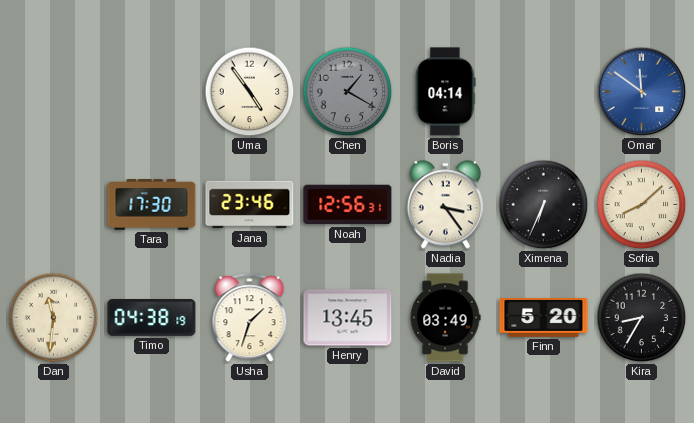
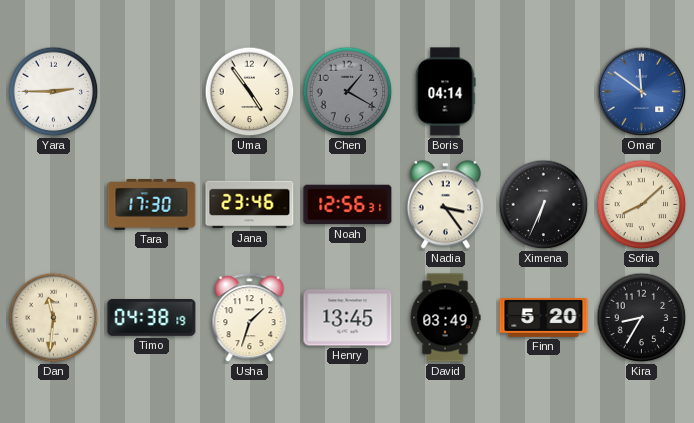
Yara: none -> 2:45
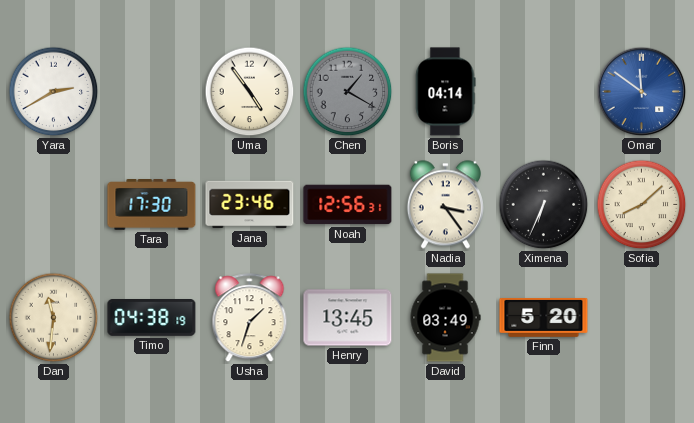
Yara: 2:45 -> 2:40
Kira: 8:35 -> none
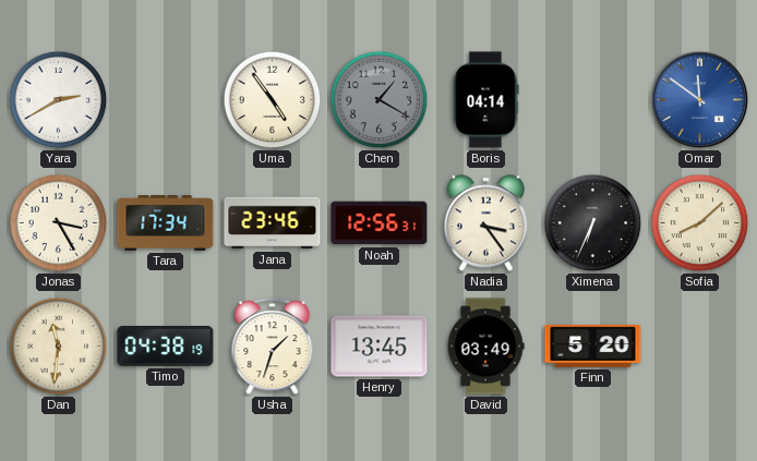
Jonas: none -> 3:25
Tara: 17:30 -> 17:34
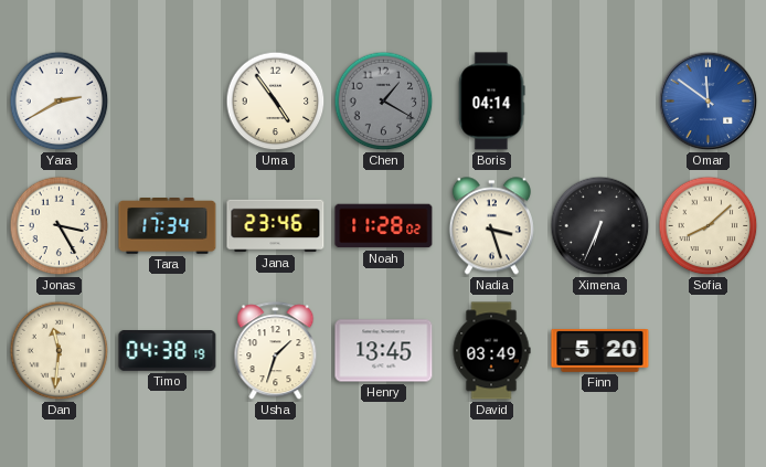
Noah: 12:56 -> 11:28
Nadia: 3:24 -> 3:27
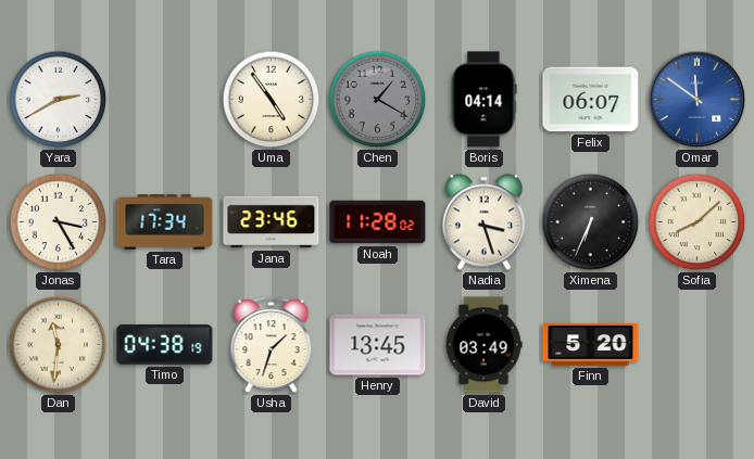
Felix: none -> 06:07
